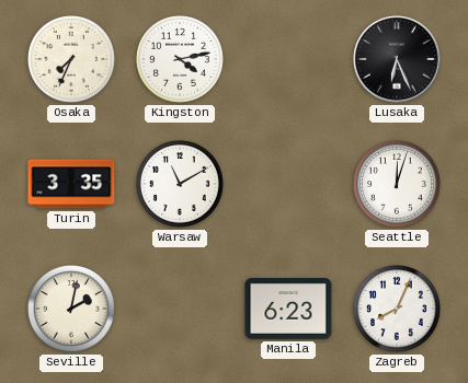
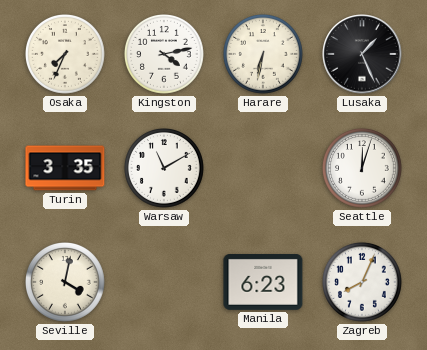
Harare: none -> 6:32
Lusaka: 6:26 -> 1:26
Seville: 2:02 -> 4:02
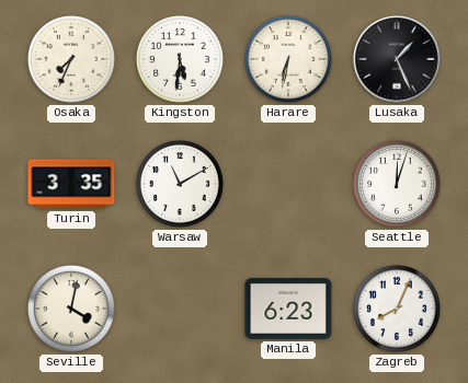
Kingston: 4:13 -> 5:31
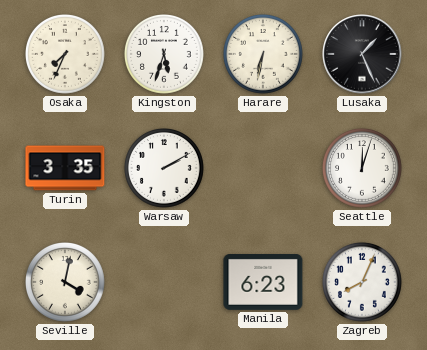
Kingston: 5:31 -> 5:33
Warsaw: 11:10 -> 2:10
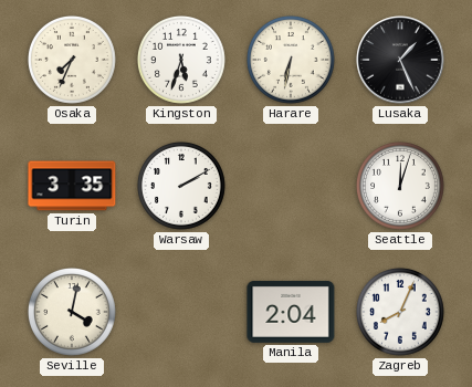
Manila: 6:23 -> 2:04
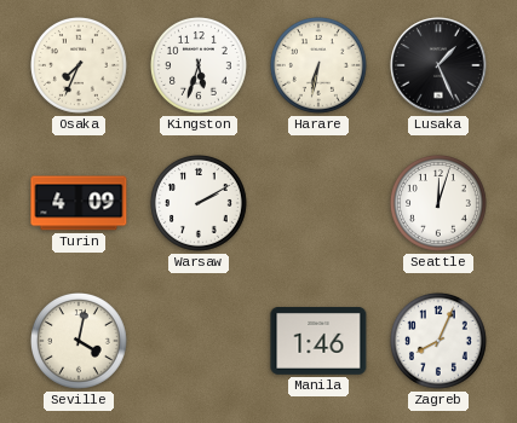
Turin: 3:35 -> 4:09
Manila: 2:04 -> 1:46
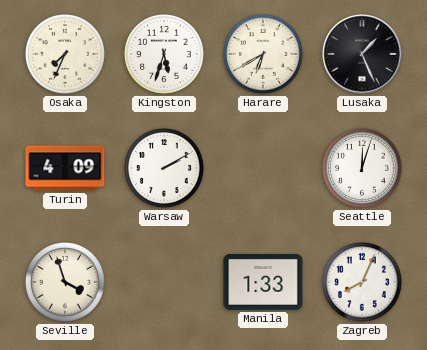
Harare: 6:32 -> 6:40
Seville: 4:02 -> 3:57
Manila: 1:46 -> 1:33
